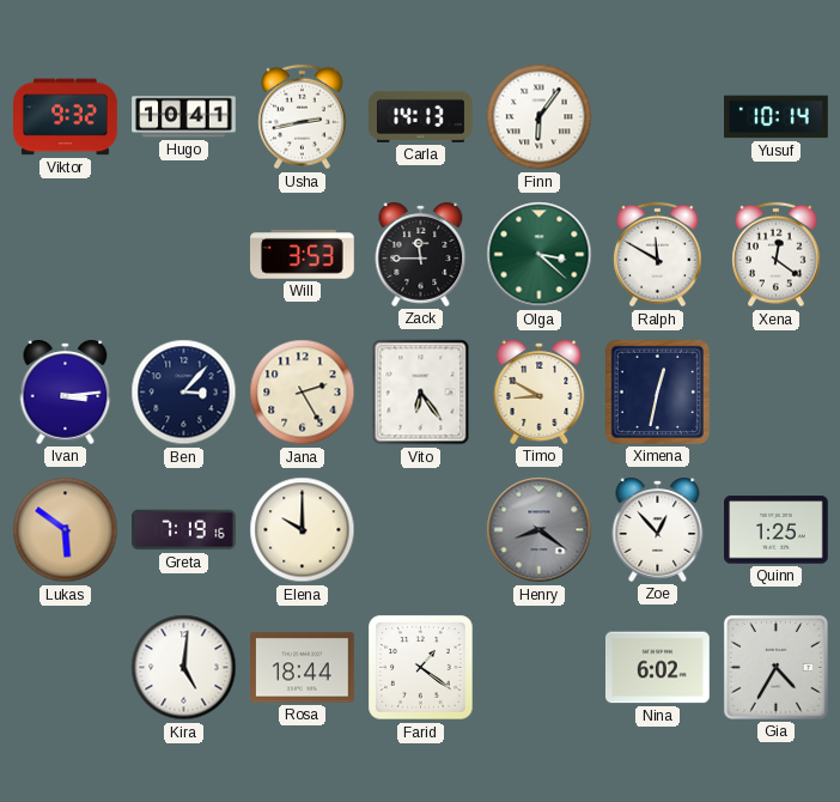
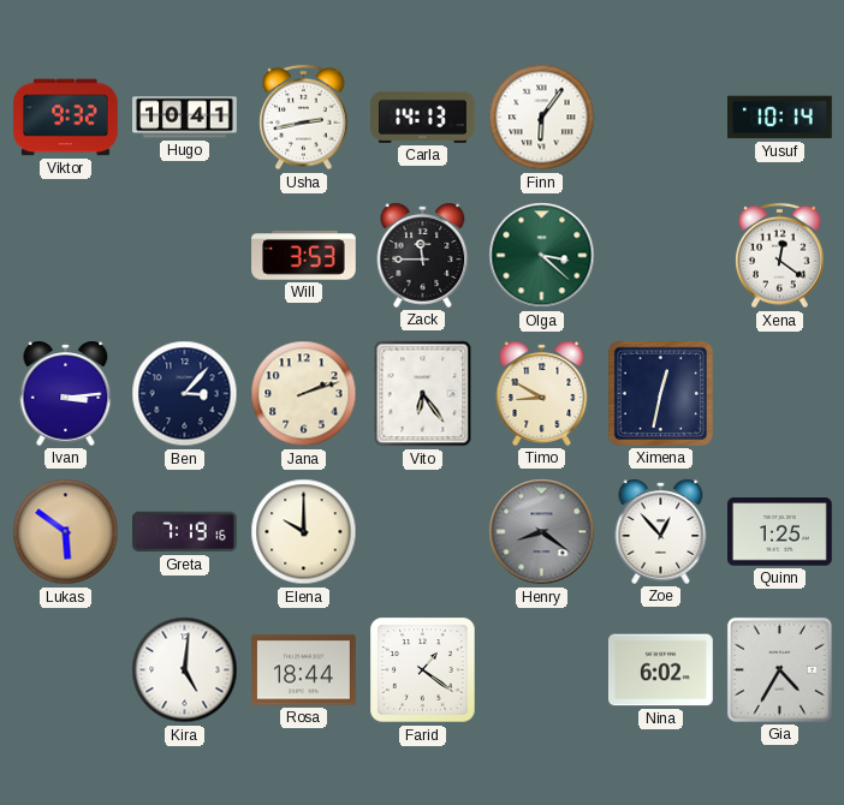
Ralph: 11:50 -> none
Jana: 2:25 -> 2:12
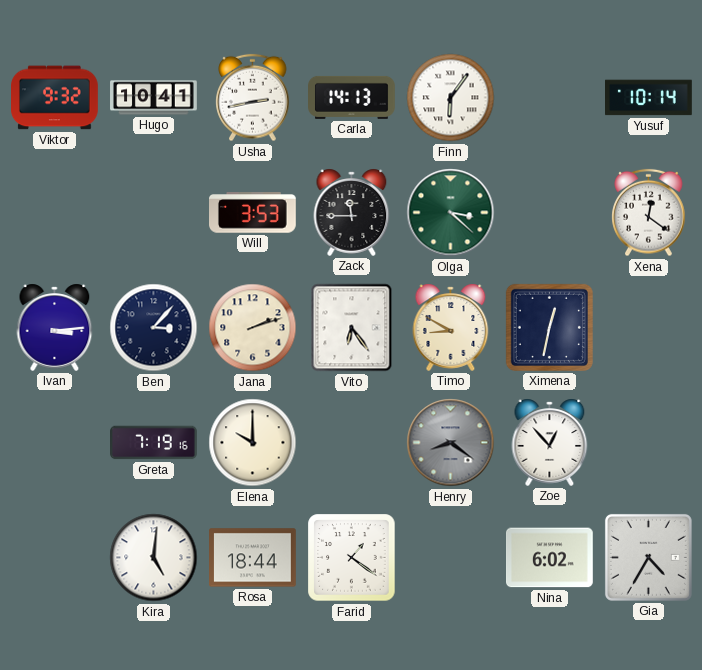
Lukas: 5:51 -> none
Quinn: 1:25 -> none
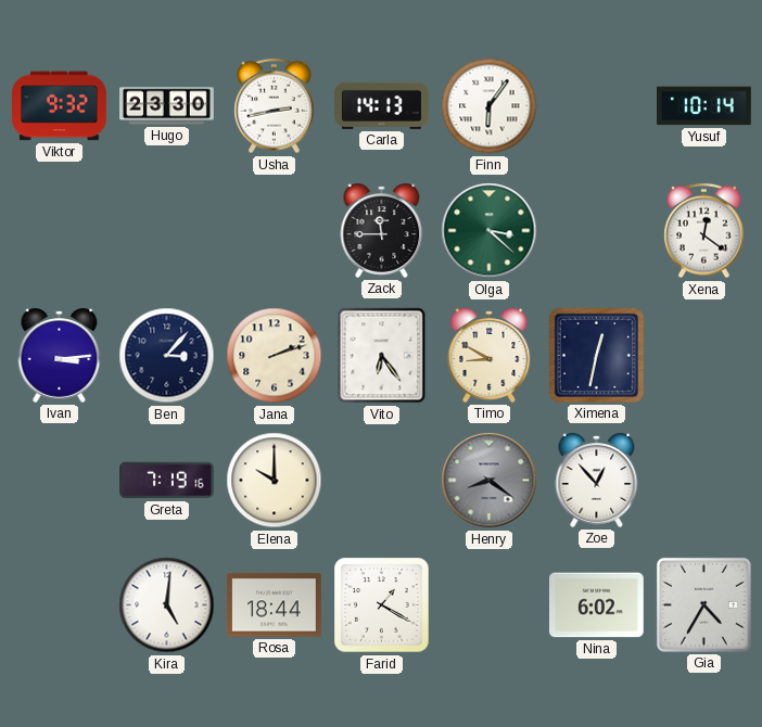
Hugo: 10:41 -> 23:30
Will: 3:53 -> none
Farid: 1:21 -> 1:20
